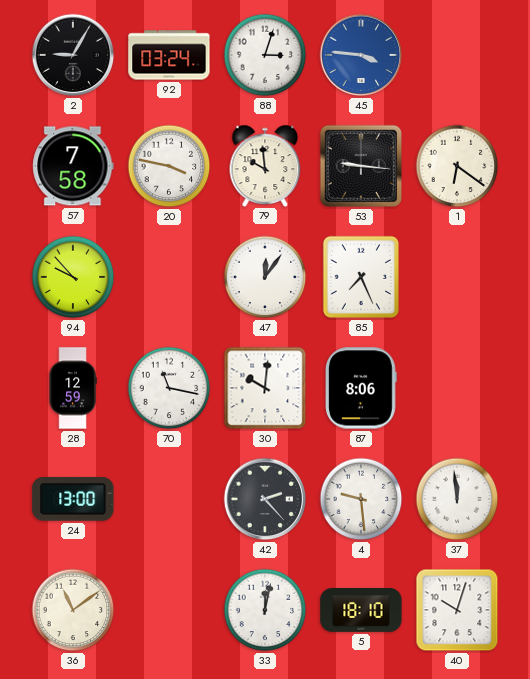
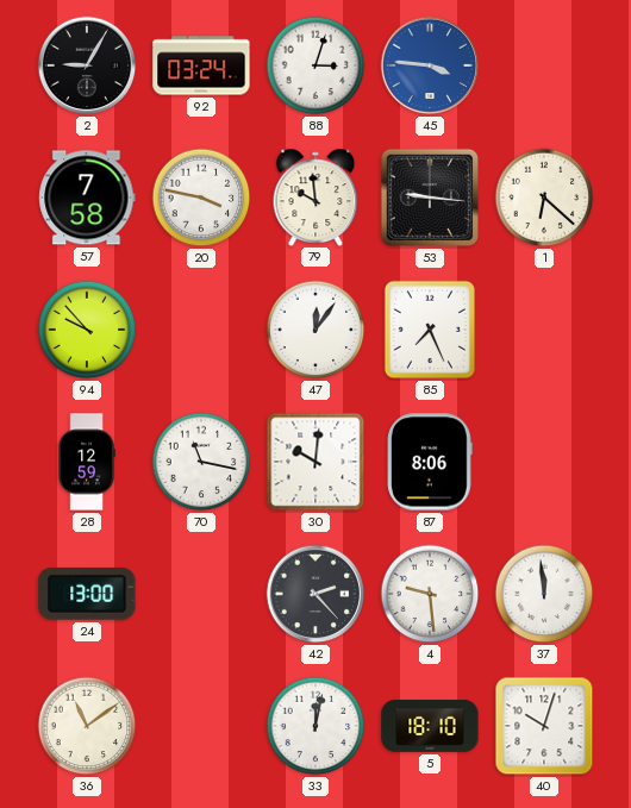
1: 6:21 -> 6:22
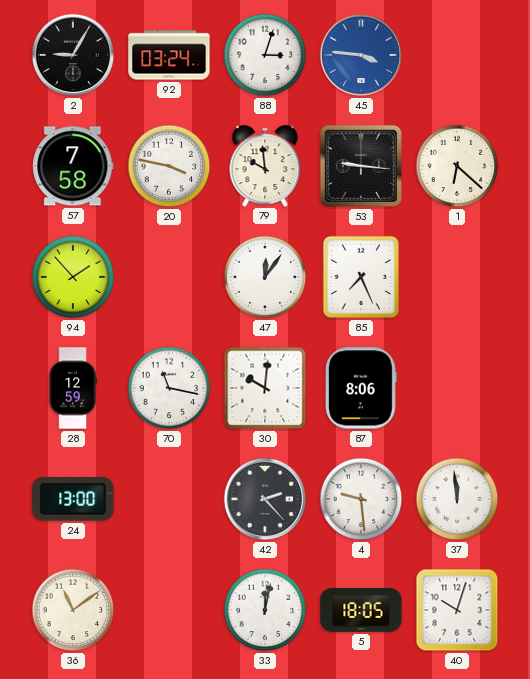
94: 9:53 -> 1:53
5: 18:10 -> 18:05
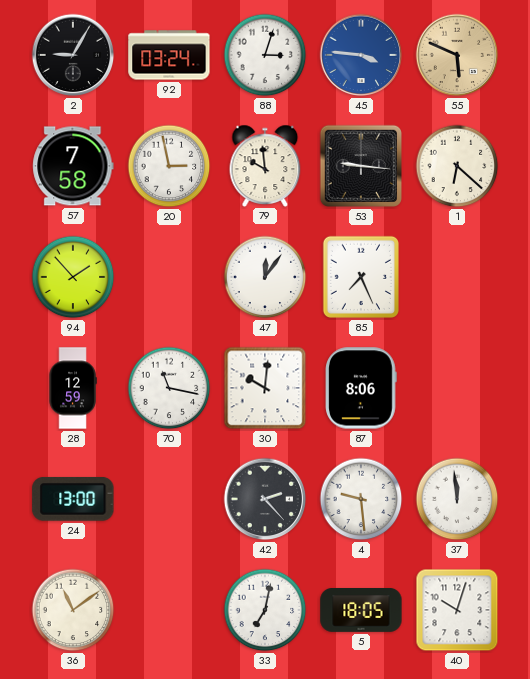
55: none -> 5:49
20: 3:47 -> 2:58
33: 12:02 -> 7:02
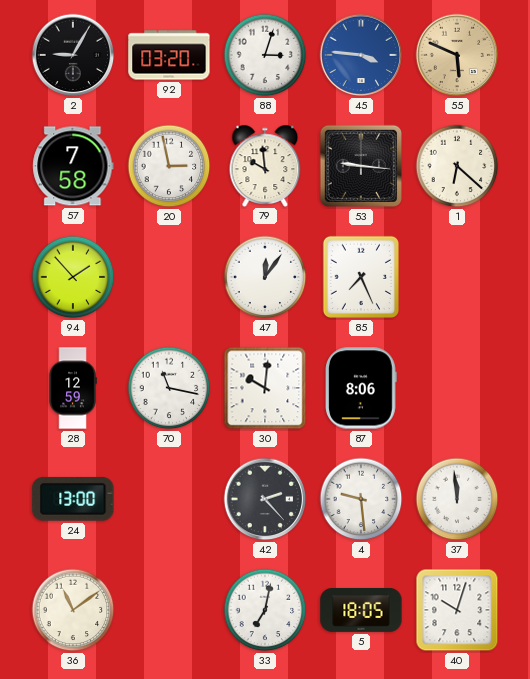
92: 03:24 -> 03:20
